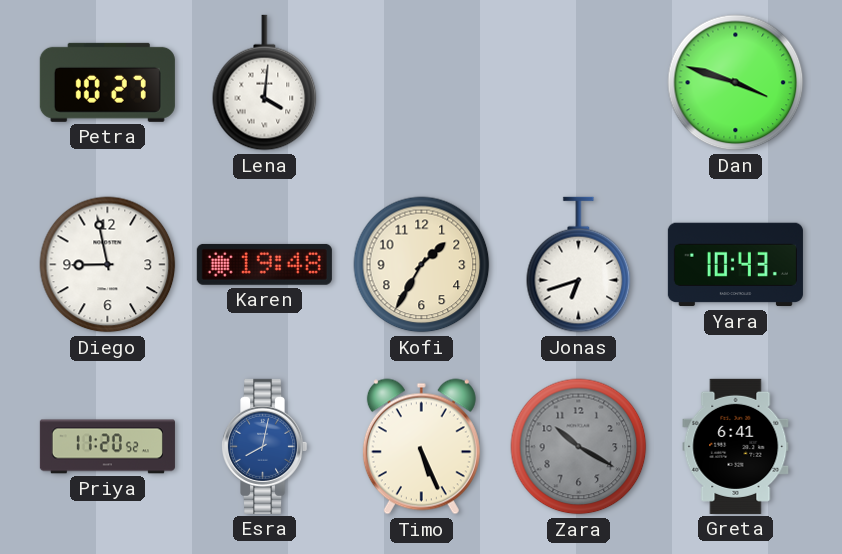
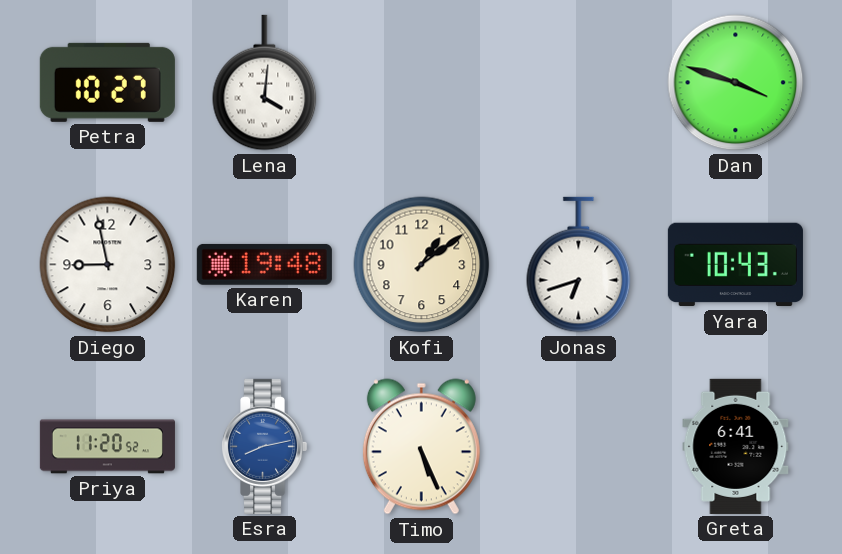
Kofi: 1:35 -> 1:09
Esra: 8:02 -> 8:13
Zara: 10:20 -> none
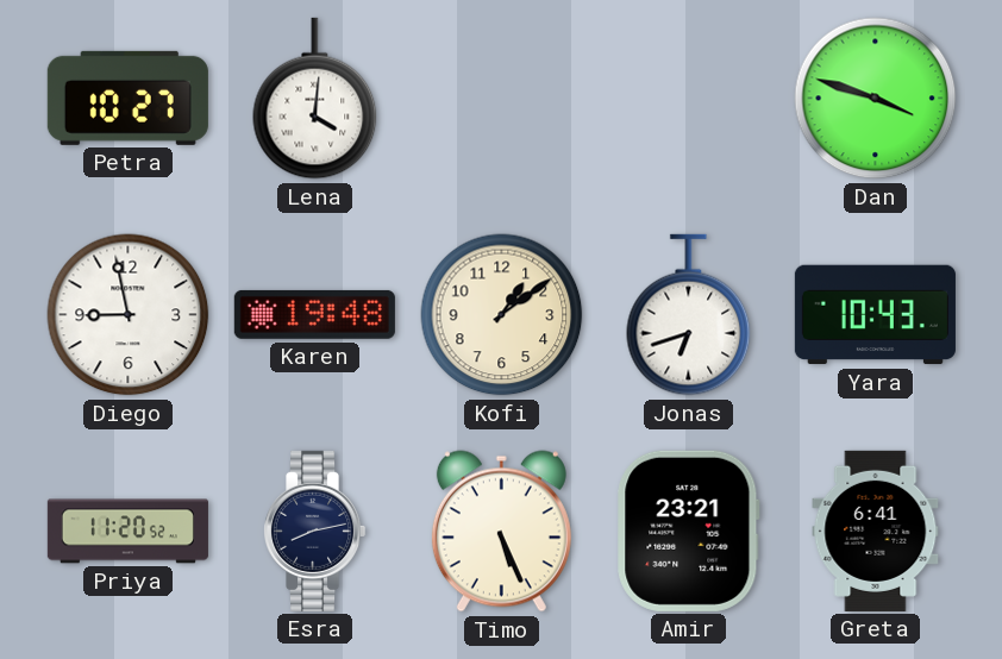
Esra dial: blue -> navy
Amir: none -> 23:21
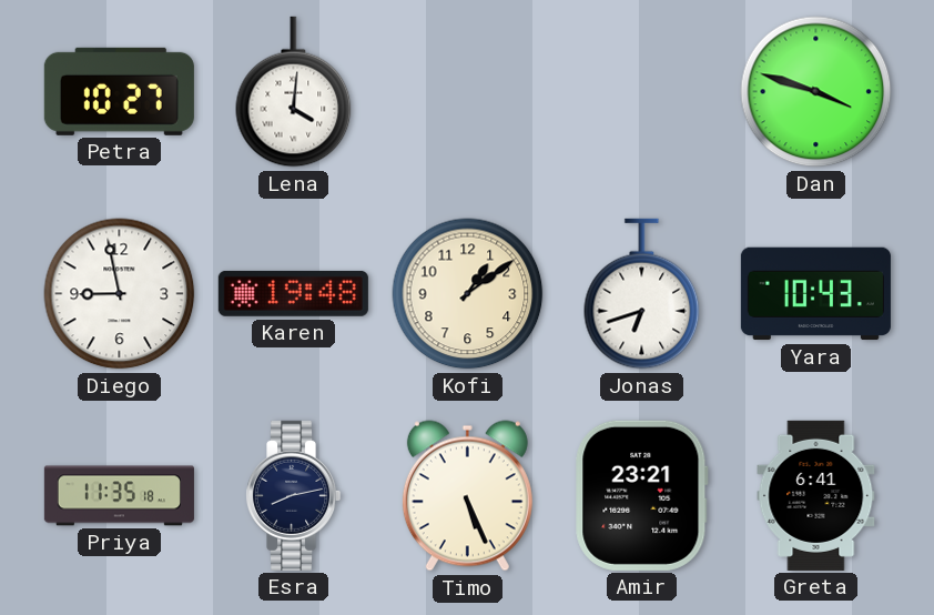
Priya: 11:20 -> 11:35
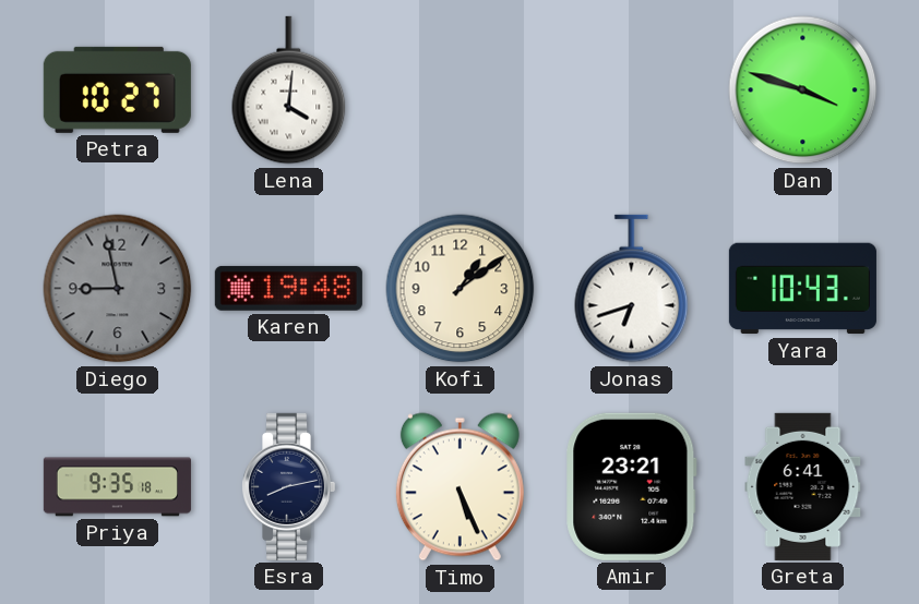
Diego dial: white -> grey
Priya: 11:35 -> 9:35
